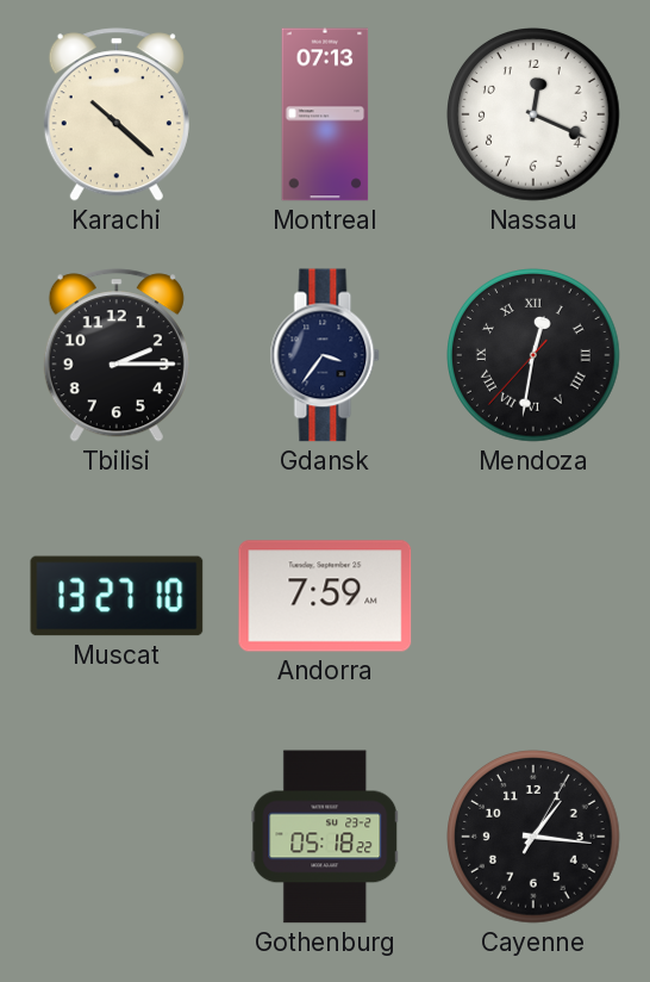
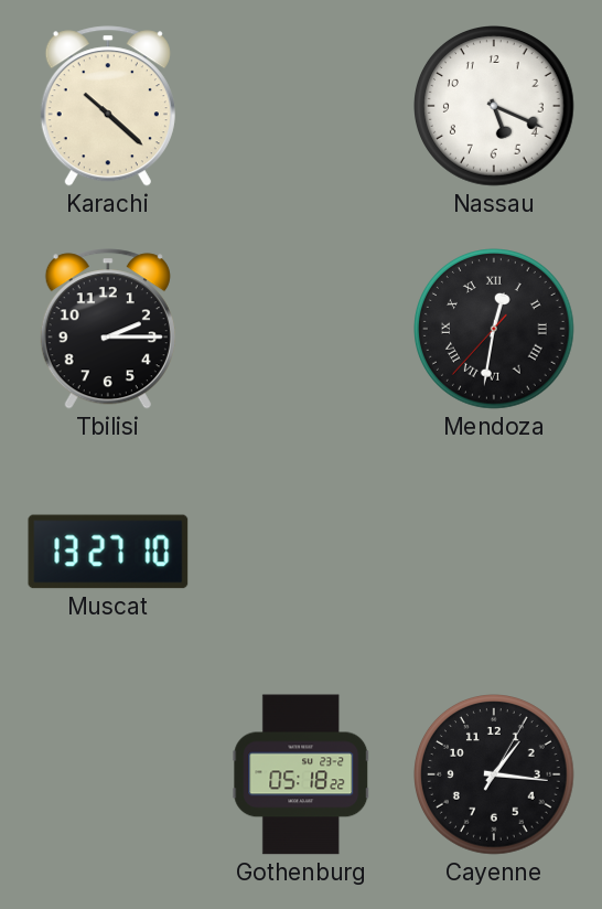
Montreal: 07:13 -> none
Nassau: 12:19 -> 5:19
Gdansk: 3:36 -> none
Andorra: 7:59 -> none
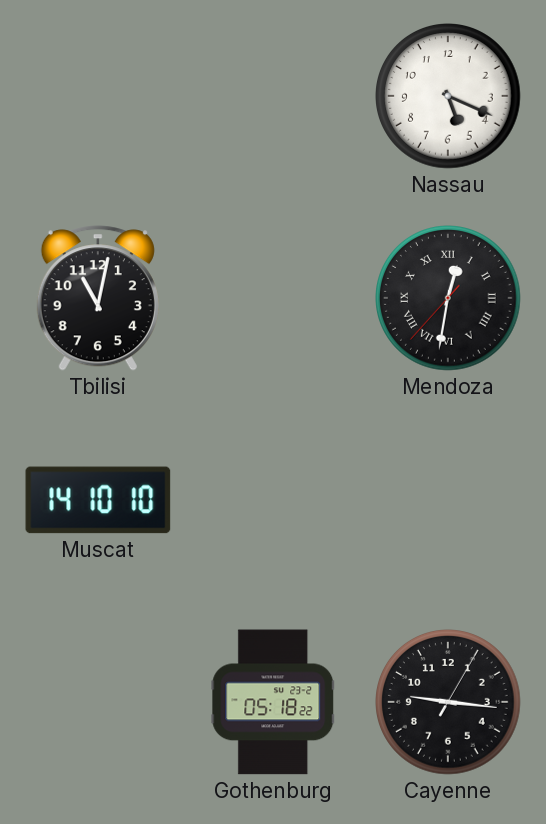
Karachi: 10:22 -> none
Tbilisi: 2:15 -> 11:02
Muscat: 13:27 -> 14:10
Cayenne: 1:16 -> 9:16
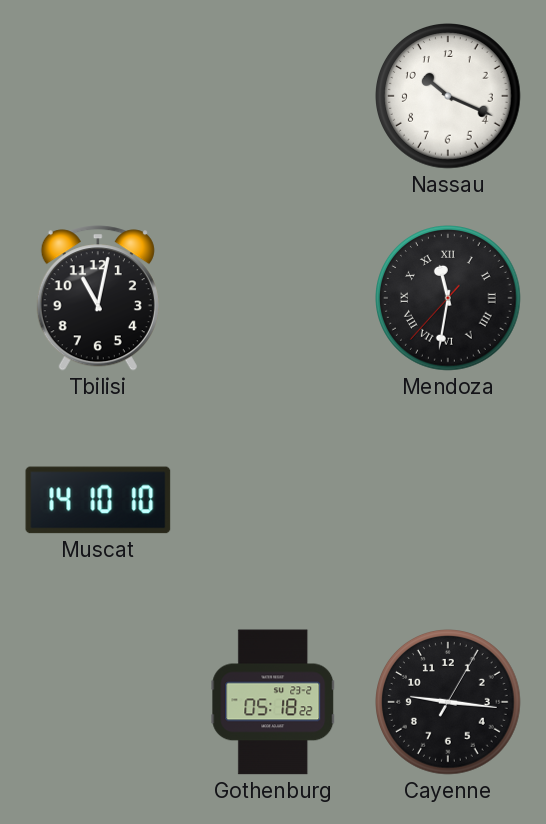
Nassau: 5:19 -> 10:19
Mendoza: 12:31 -> 11:31
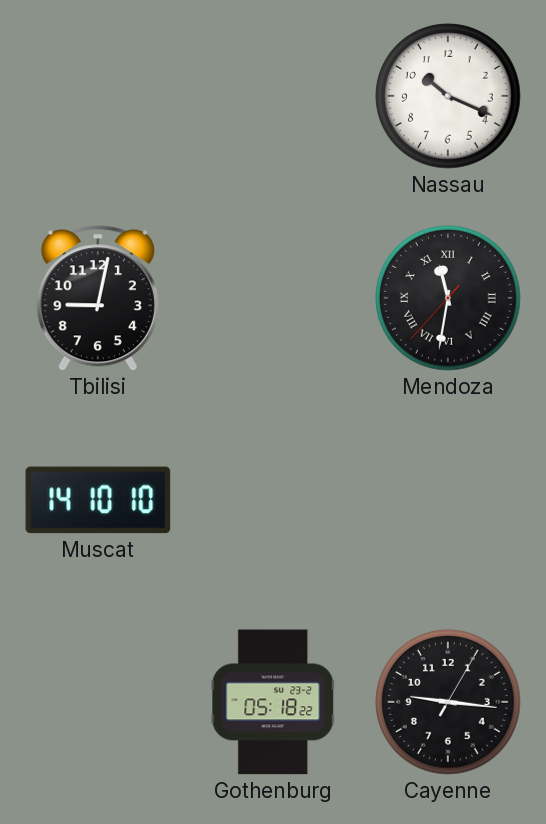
Tbilisi: 11:02 -> 9:02
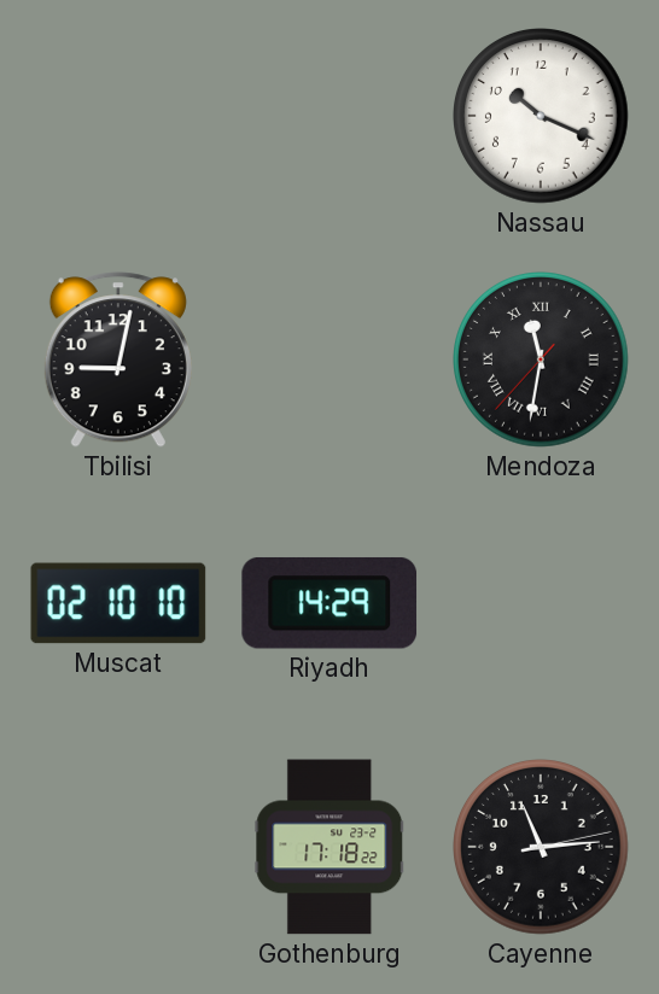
Muscat: 14:10 -> 02:10
Riyadh: none -> 14:29
Gothenburg: 05:18 -> 17:18
Cayenne: 9:16 -> 11:14
